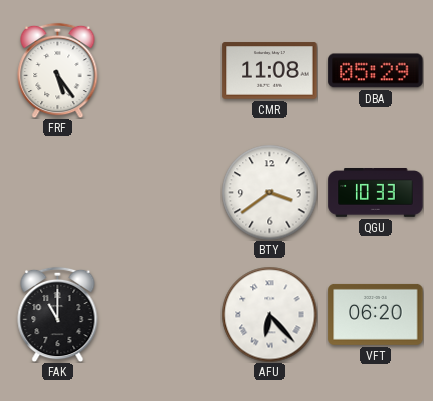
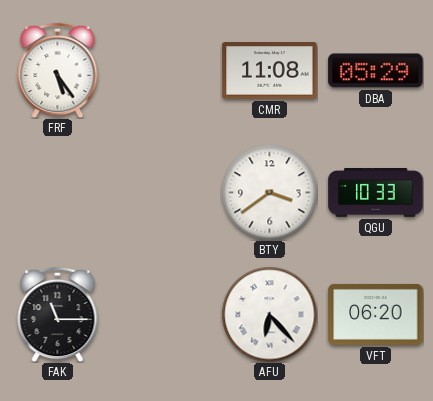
FAK: 11:00 -> 11:15
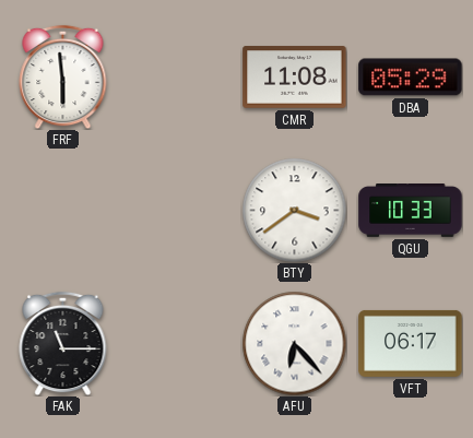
FRF: 5:24 -> 5:59
VFT: 06:20 -> 06:17
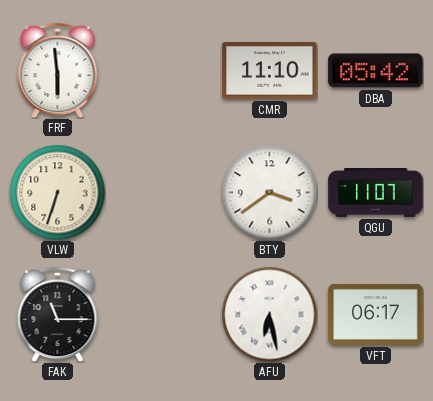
CMR: 11:08 -> 11:10
DBA: 05:29 -> 05:42
VLW: none -> 6:33
QGU: 10:33 -> 11:07
AFU: 6:23 -> 6:28
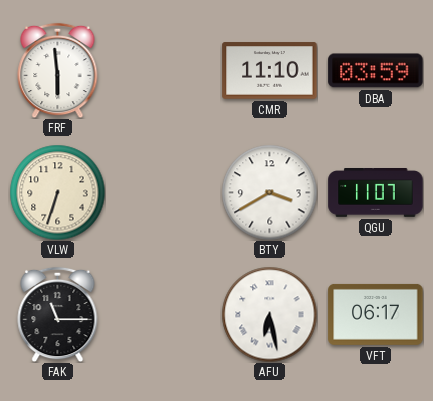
DBA: 05:42 -> 03:59
BTY: 3:39 -> 3:40
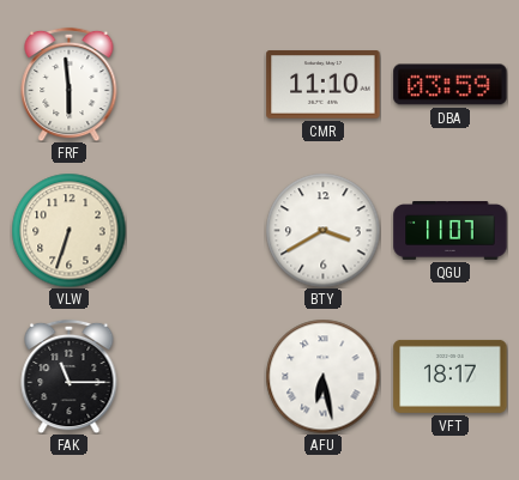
VFT: 06:17 -> 18:17
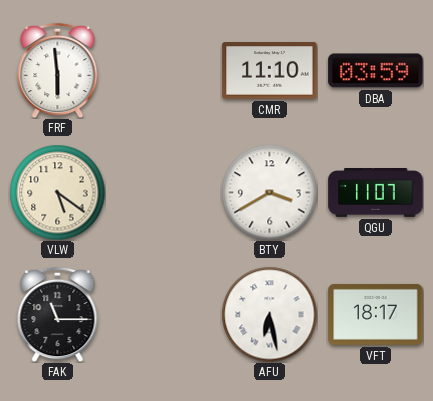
VLW: 6:33 -> 5:21
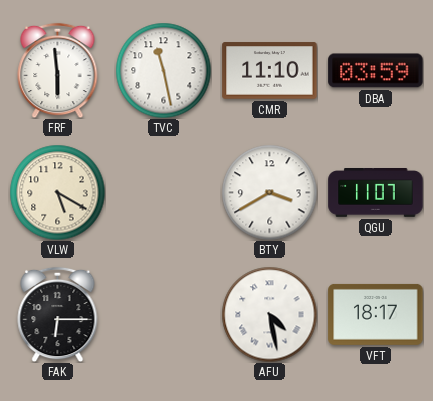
TVC: none -> 11:28
VLW: 5:21 -> 5:20
FAK: 11:15 -> 6:15
AFU: 6:28 -> 4:28
